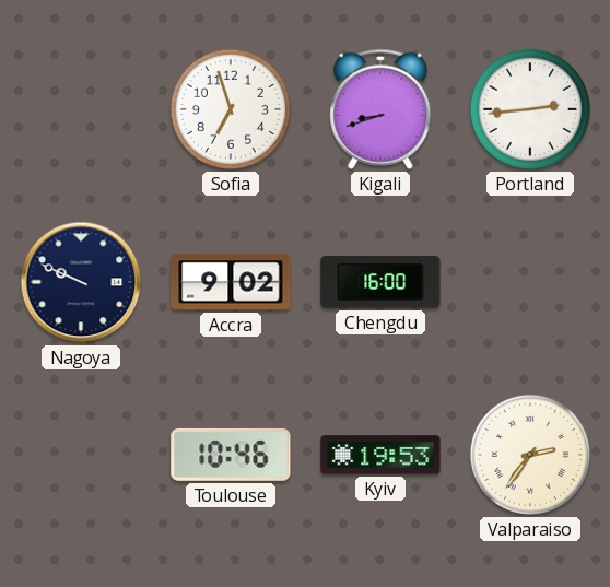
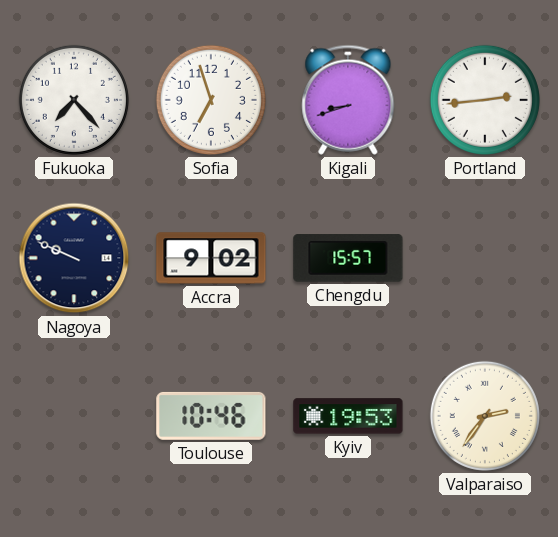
Fukuoka: none -> 7:23
Chengdu: 16:00 -> 15:57
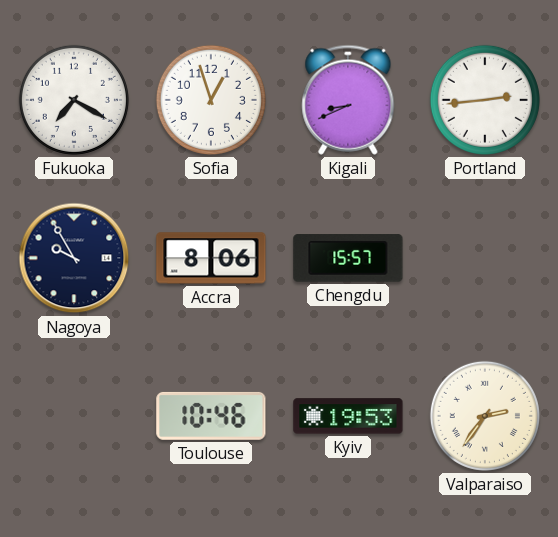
Fukuoka: 7:23 -> 7:20
Sofia: 6:57 -> 12:57
Kigali: 8:42 -> 8:41
Nagoya: 9:49 -> 9:55
Accra: 9:02 -> 8:06
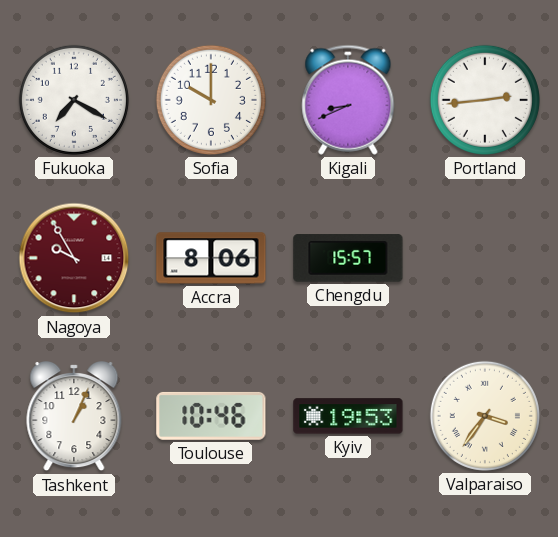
Sofia: 12:57 -> 10:00
Nagoya dial: navy -> burgundy
Tashkent: none -> 1:04
Valparaiso: 2:36 -> 3:36
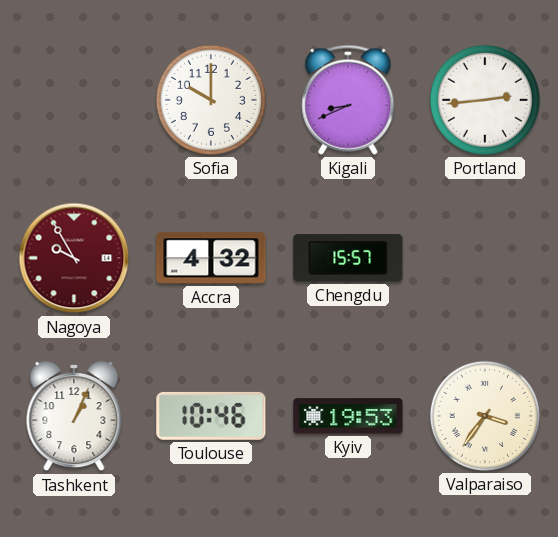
Fukuoka: 7:20 -> none
Accra: 8:06 -> 4:32
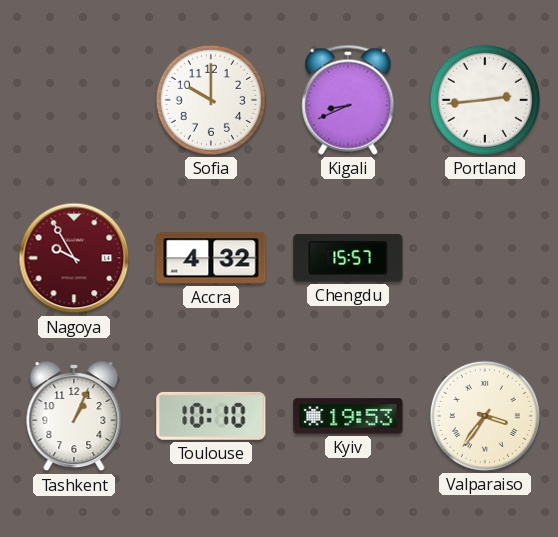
Toulouse: 10:46 -> 10:10
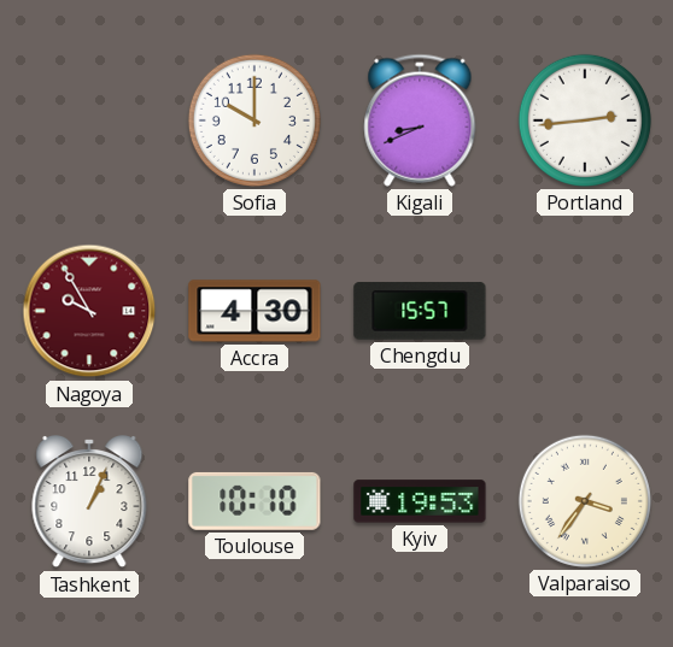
Accra: 4:32 -> 4:30
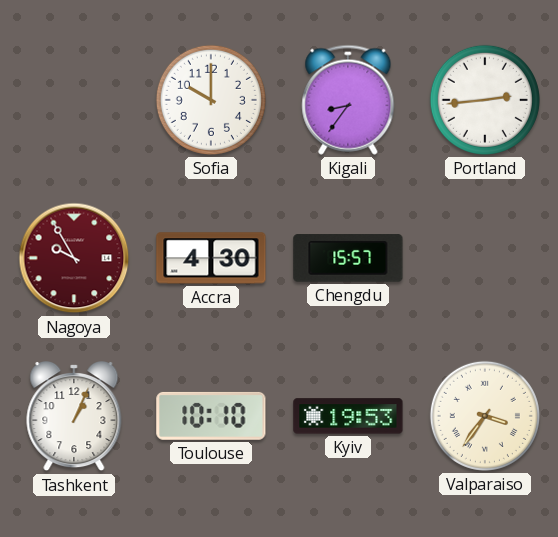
Kigali: 8:41 -> 8:36
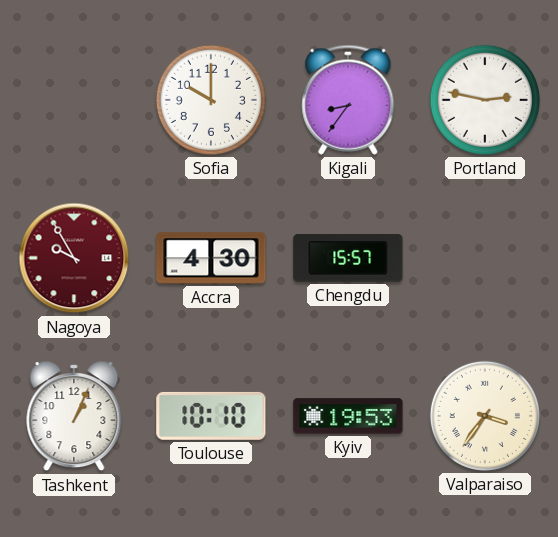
Portland: 2:44 -> 2:47
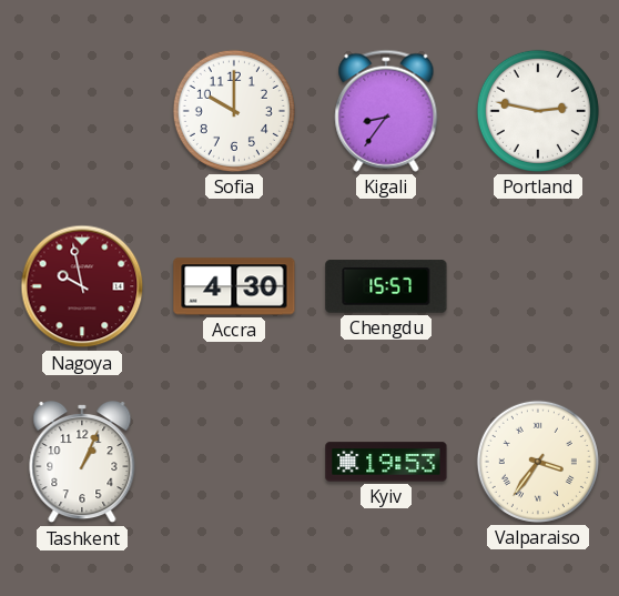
Nagoya: 9:55 -> 9:58
Toulouse: 10:10 -> none
